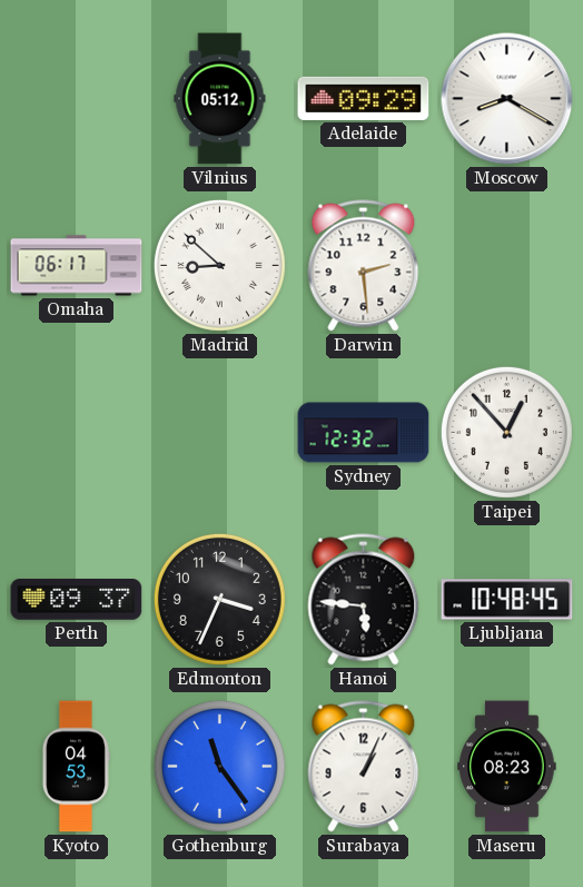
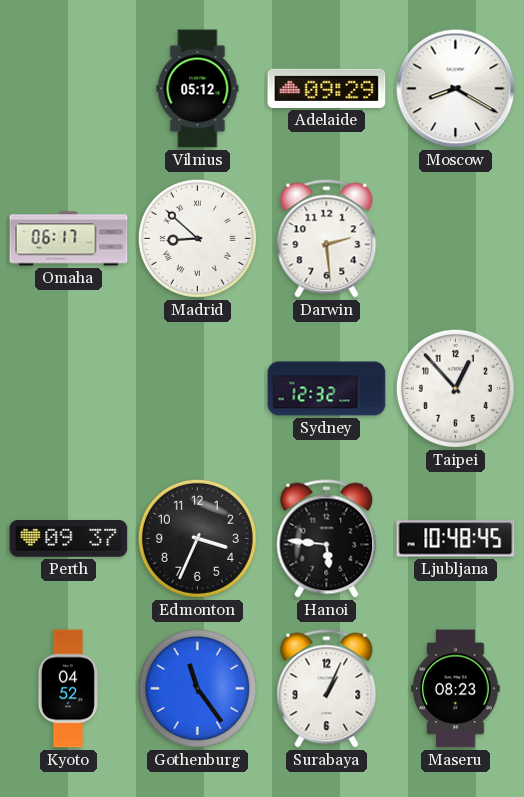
Kyoto: 04:53 -> 04:52
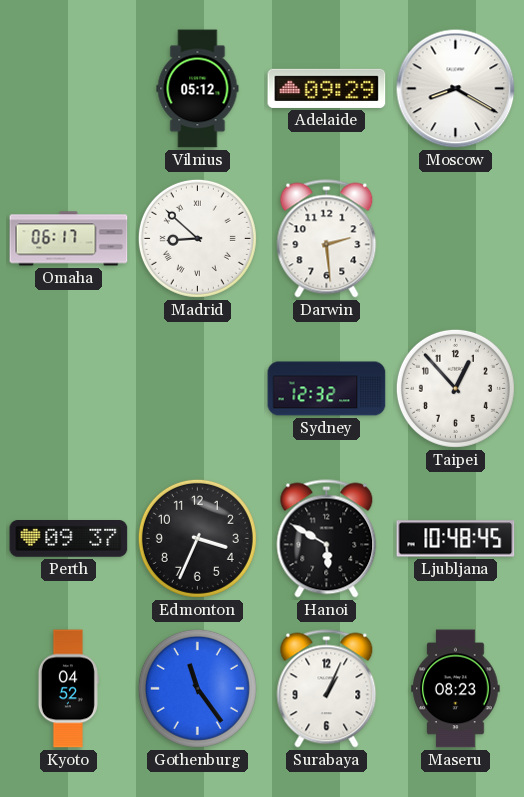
Hanoi: 5:46 -> 5:50
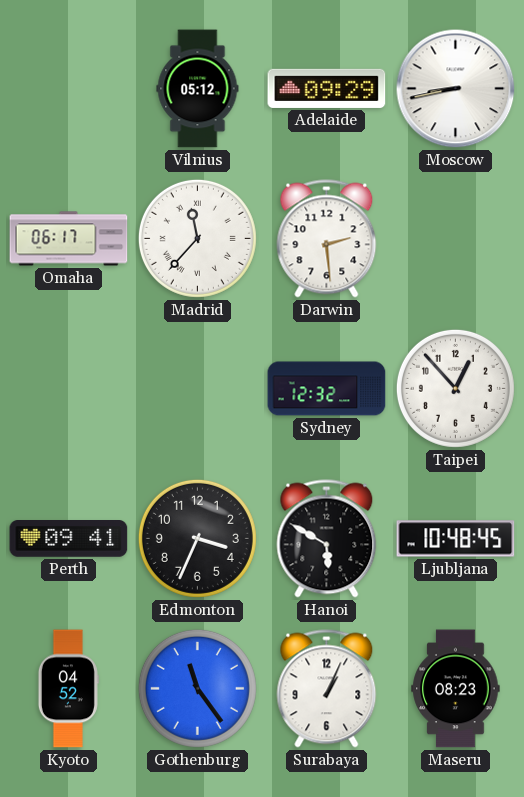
Moscow: 8:20 -> 8:43
Madrid: 8:52 -> 11:37
Perth: 09:37 -> 09:41
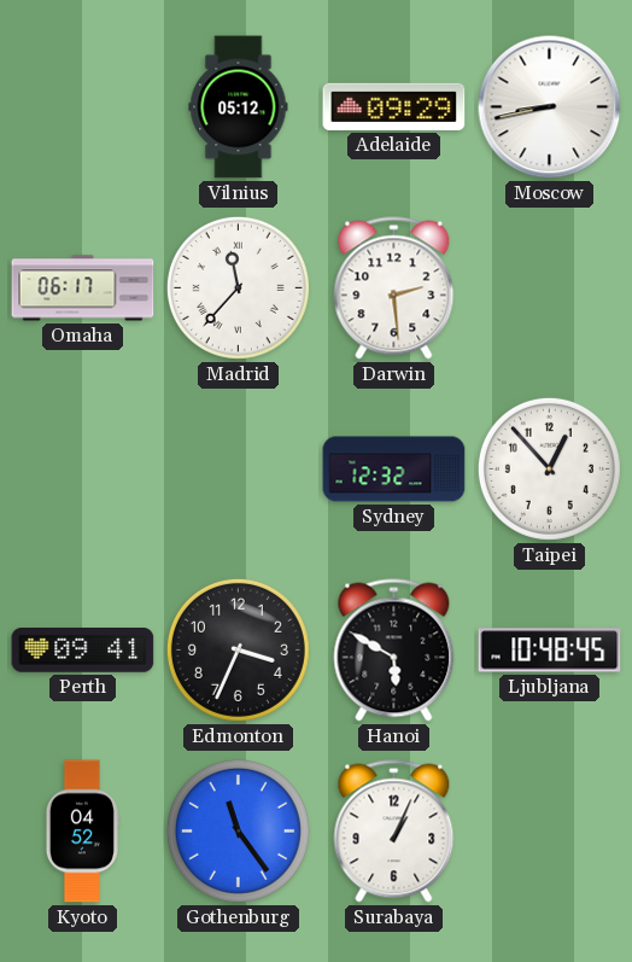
Maseru: 08:23 -> none
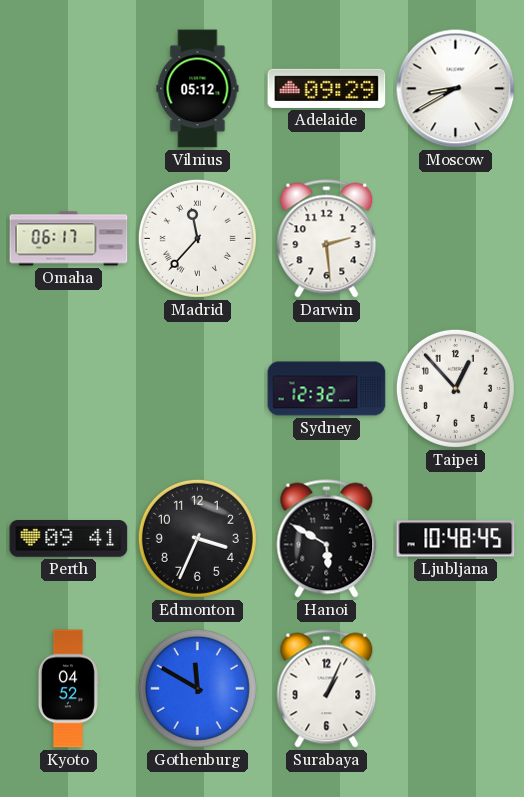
Moscow: 8:43 -> 8:40
Gothenburg: 11:24 -> 11:50
